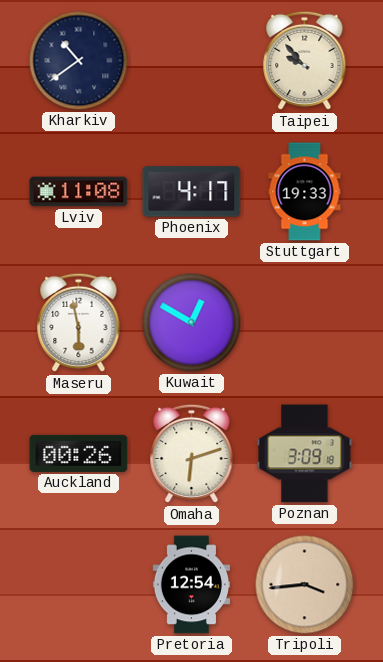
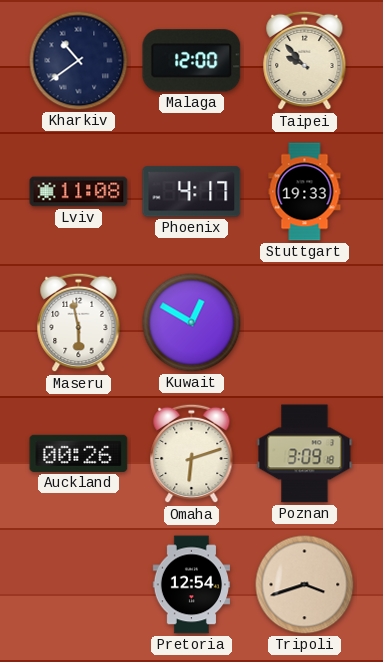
Malaga: none -> 12:00
Tripoli: 3:44 -> 3:42
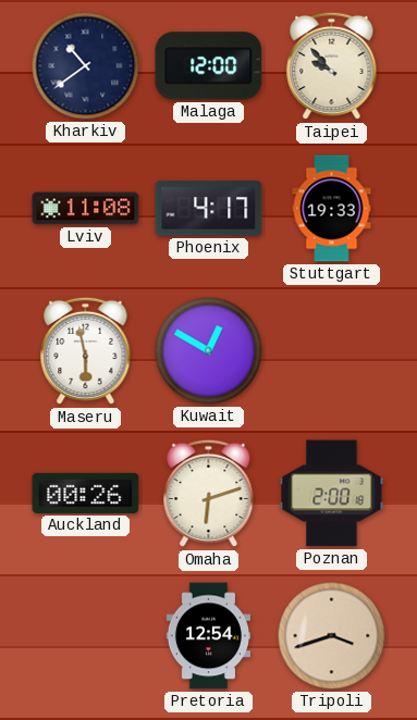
Poznan: 3:09 -> 2:00
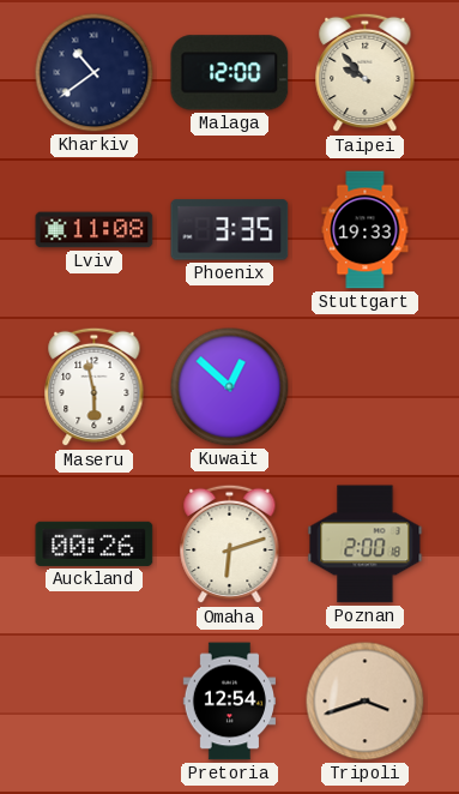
Phoenix: 4:17 -> 3:35
Kuwait: 12:50 -> 12:52
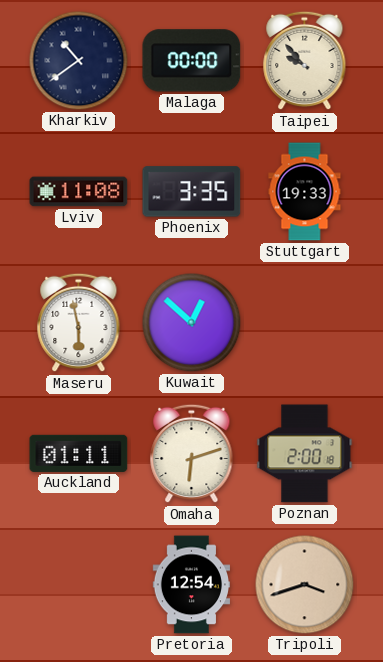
Malaga: 12:00 -> 00:00
Auckland: 00:26 -> 01:11
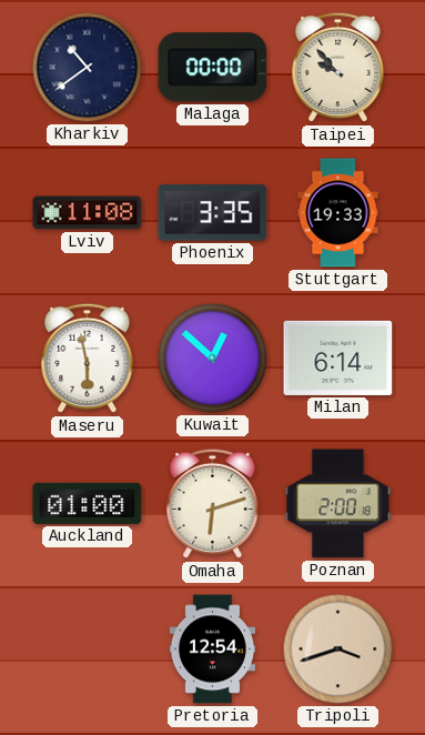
Milan: none -> 6:14
Auckland: 01:11 -> 01:00
